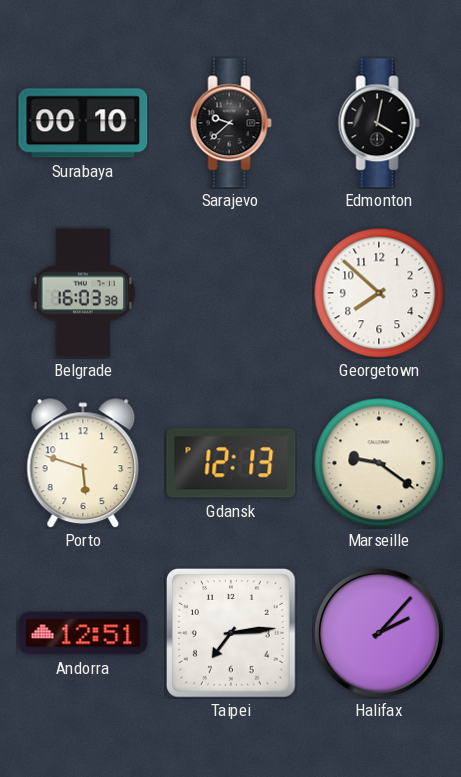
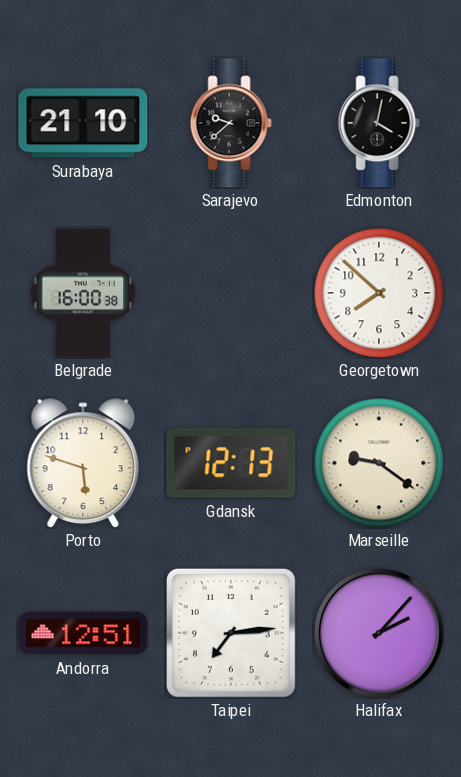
Surabaya: 00:10 -> 21:10
Belgrade: 16:03 -> 16:00
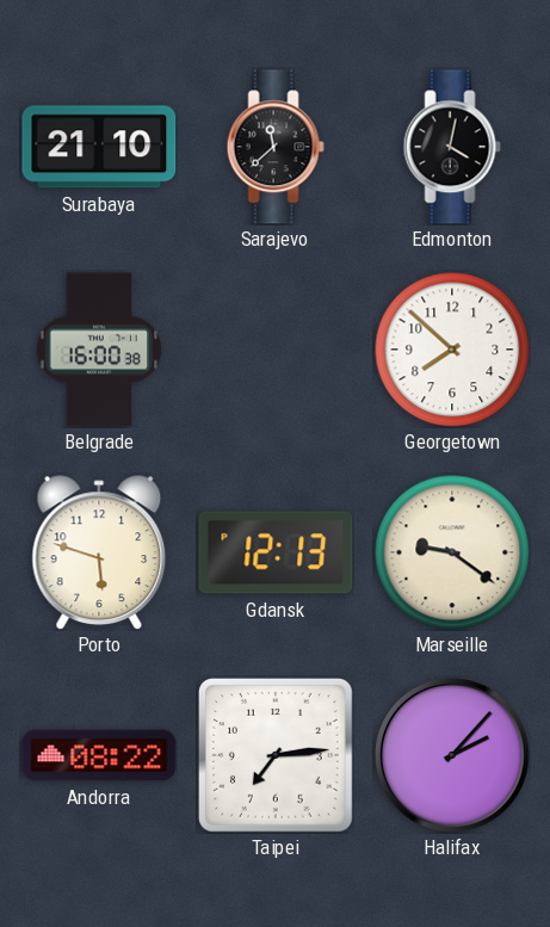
Sarajevo: 9:38 -> 11:38
Andorra: 12:51 -> 08:22
